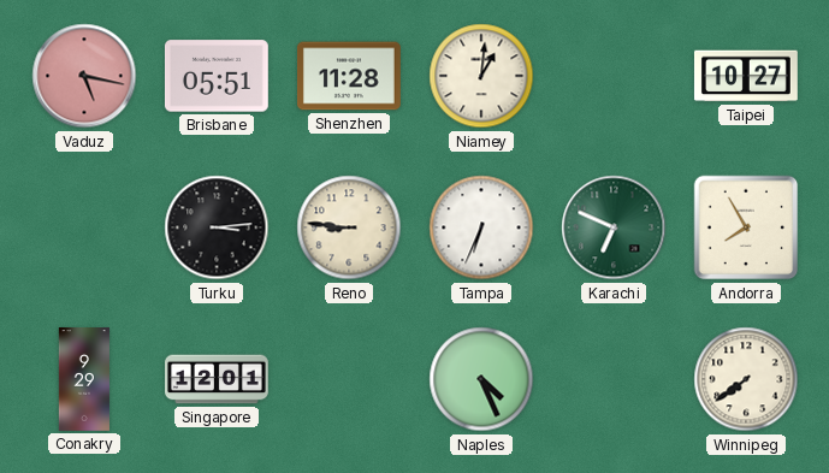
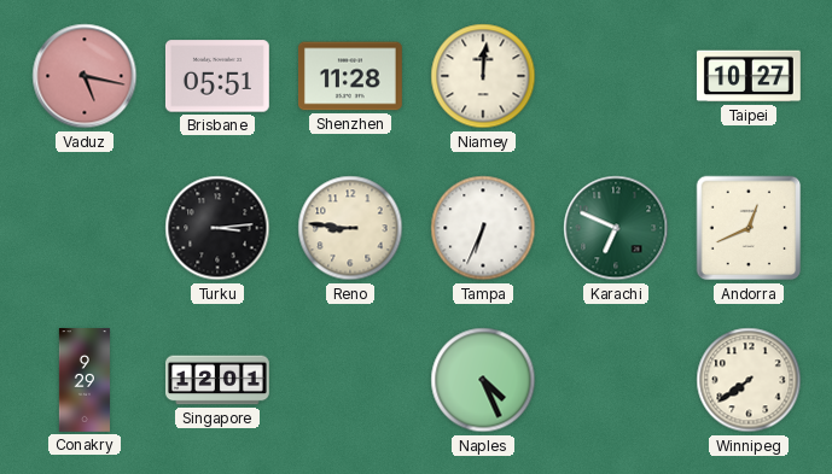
Niamey: 1:01 -> 12:01
Andorra: 7:55 -> 12:41
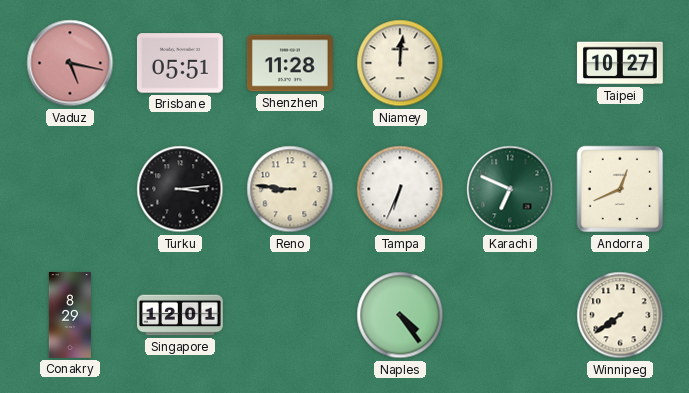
Conakry: 9:29 -> 8:29
Naples: 4:26 -> 4:24
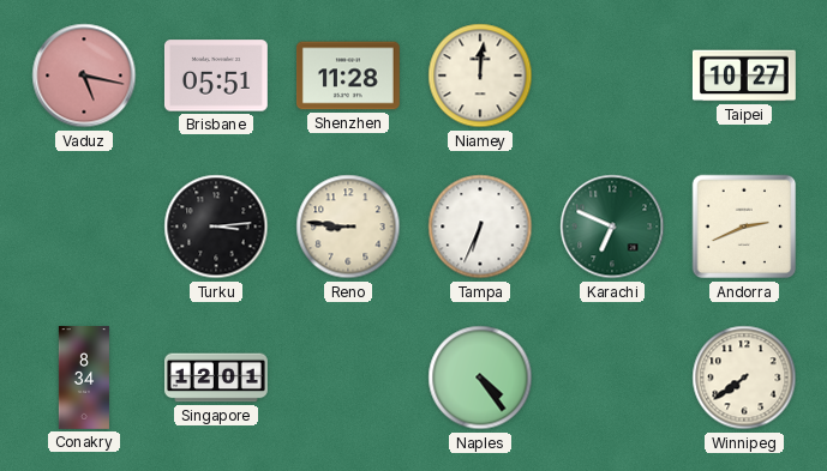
Andorra: 12:41 -> 2:41
Conakry: 8:29 -> 8:34
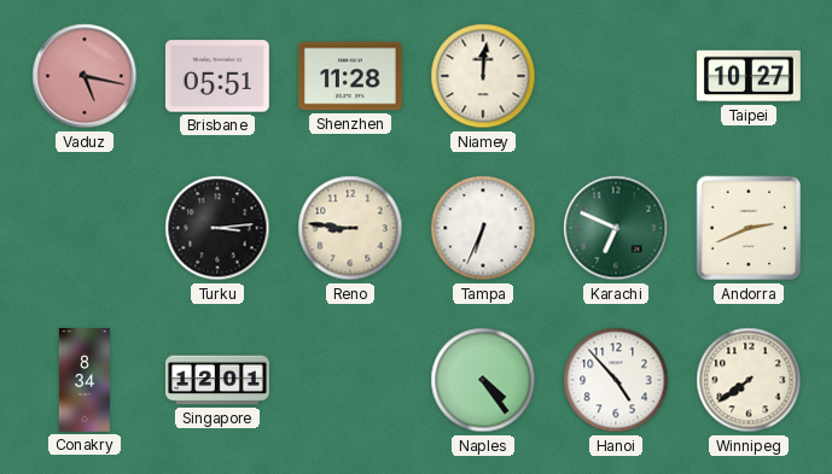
Hanoi: none -> 4:53
